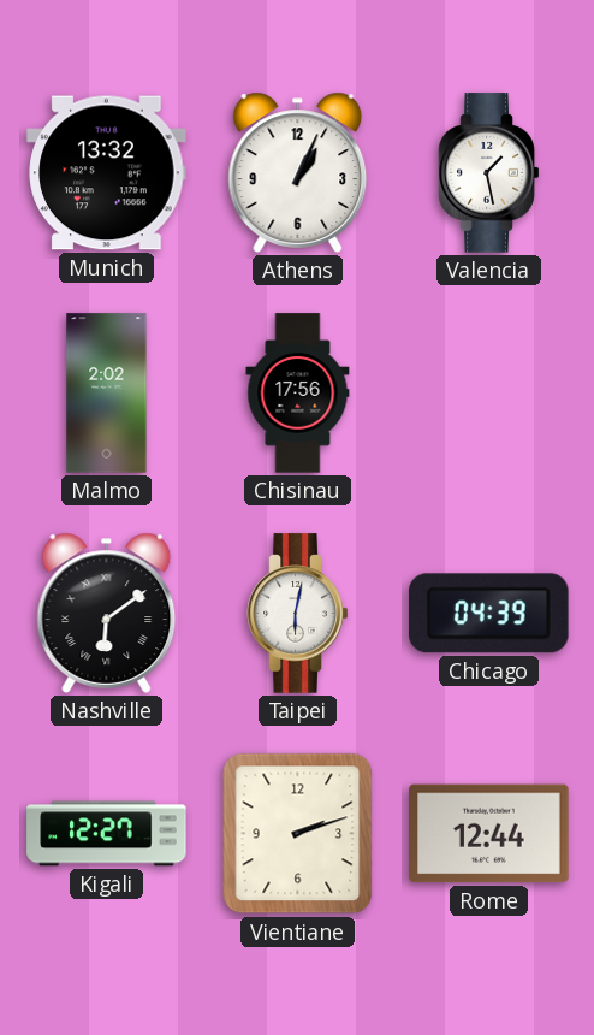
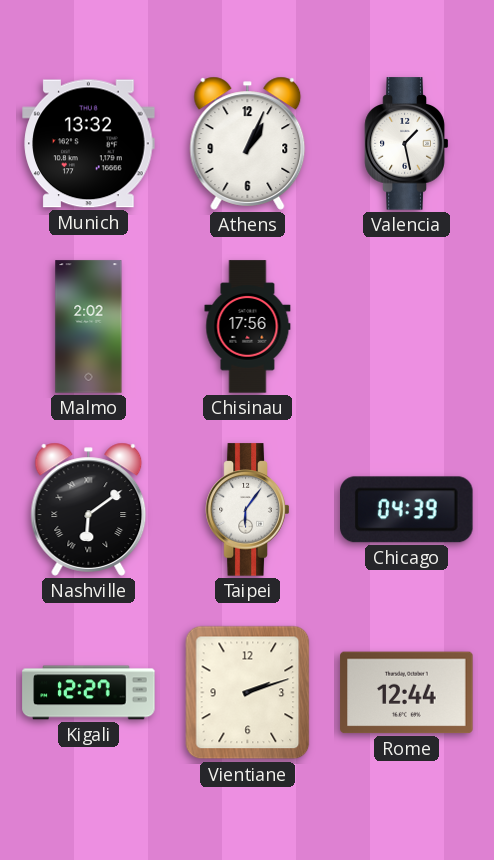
Taipei: 6:02 -> 6:06
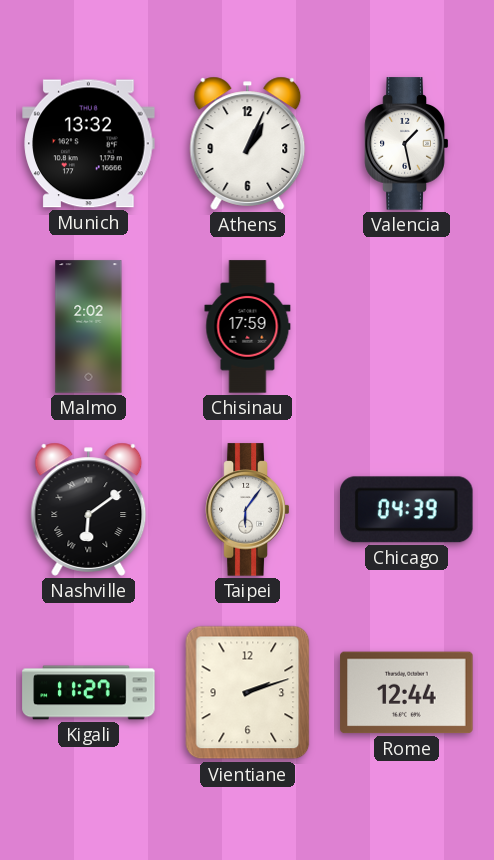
Chisinau: 17:56 -> 17:59
Kigali: 12:27 -> 11:27
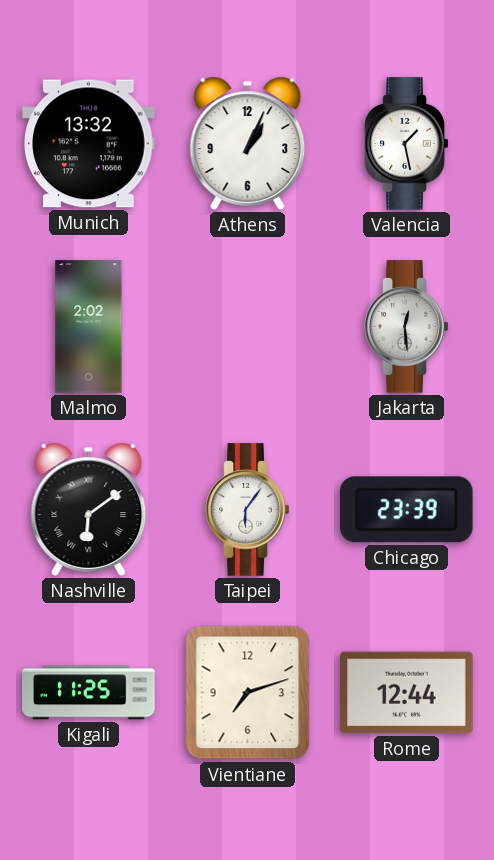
Chisinau: 17:59 -> none
Jakarta: none -> 12:29
Chicago: 04:39 -> 23:39
Kigali: 11:27 -> 11:25
Vientiane: 2:12 -> 7:12
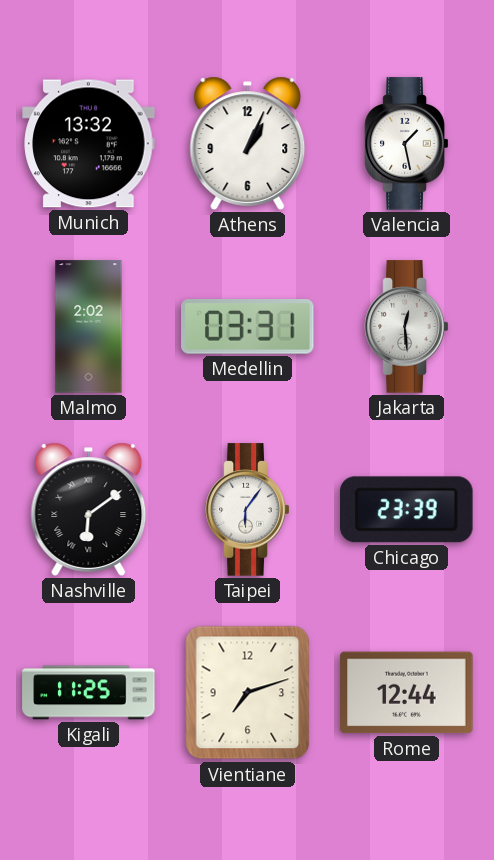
Medellin: none -> 03:31
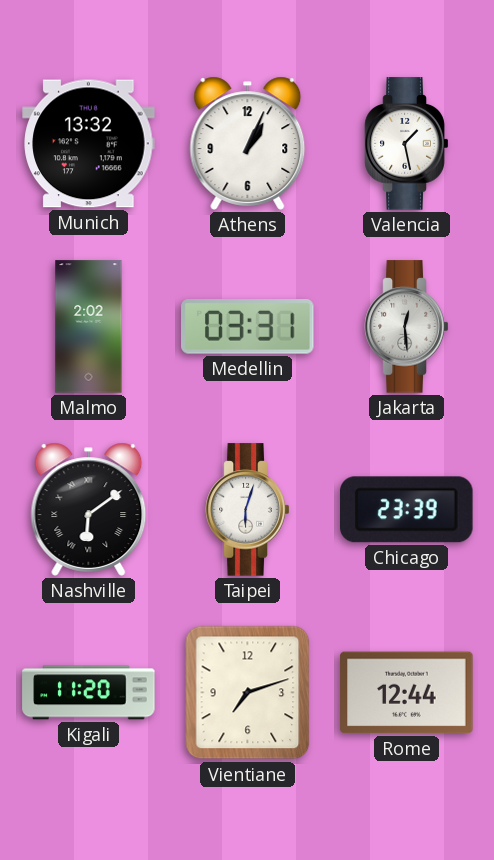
Taipei: 6:06 -> 6:03
Kigali: 11:25 -> 11:20
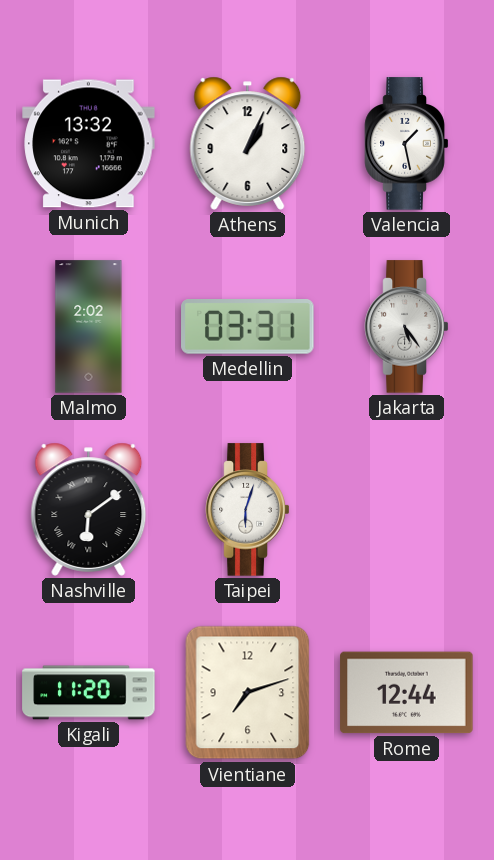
Jakarta: 12:29 -> 5:24
Chicago: 23:39 -> none
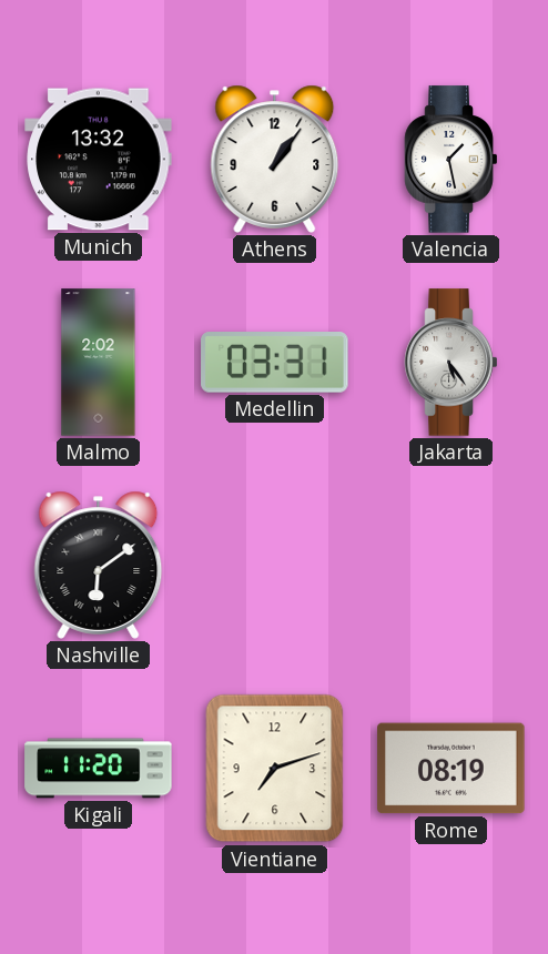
Athens: 1:04 -> 1:06
Taipei: 6:03 -> none
Rome: 12:44 -> 08:19
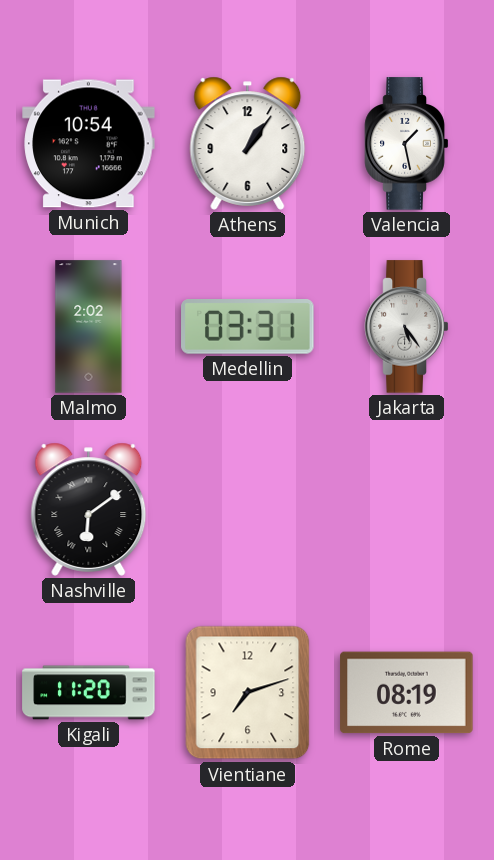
Munich: 13:32 -> 10:54
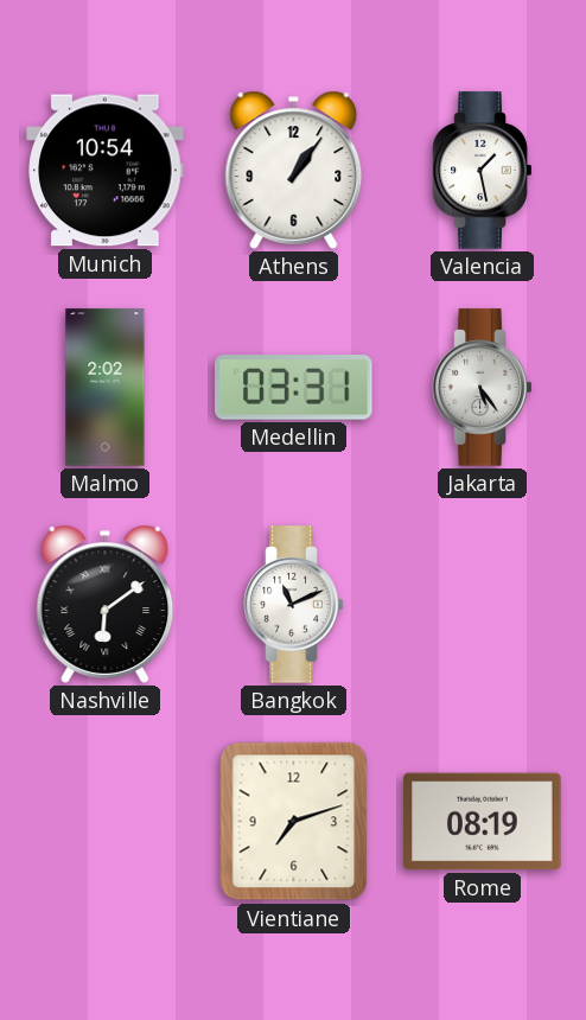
Bangkok: none -> 11:11
Kigali: 11:20 -> none
